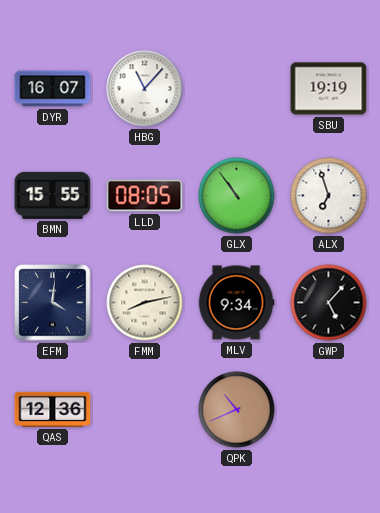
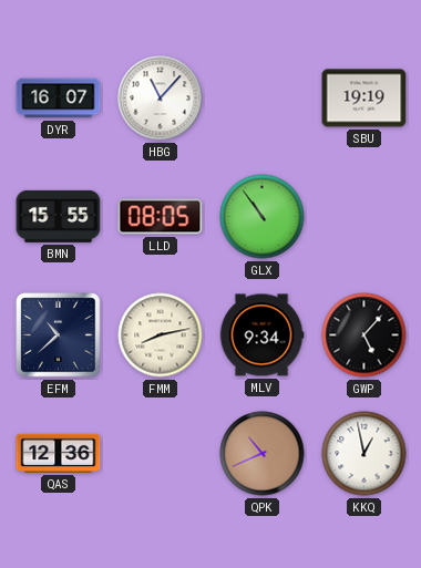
ALX: 6:57 -> none
EFM: 4:01 -> 10:38
KKQ: none -> 12:58
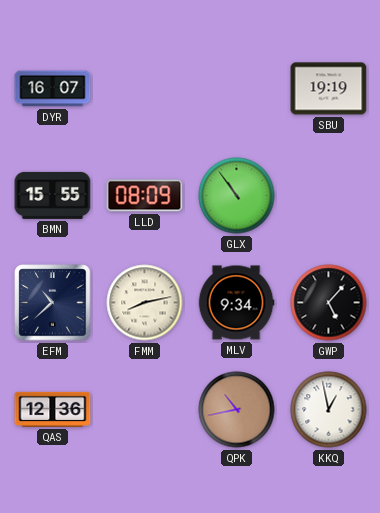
HBG: 11:07 -> none
LLD: 08:05 -> 08:09
QPK: 10:41 -> 10:43
